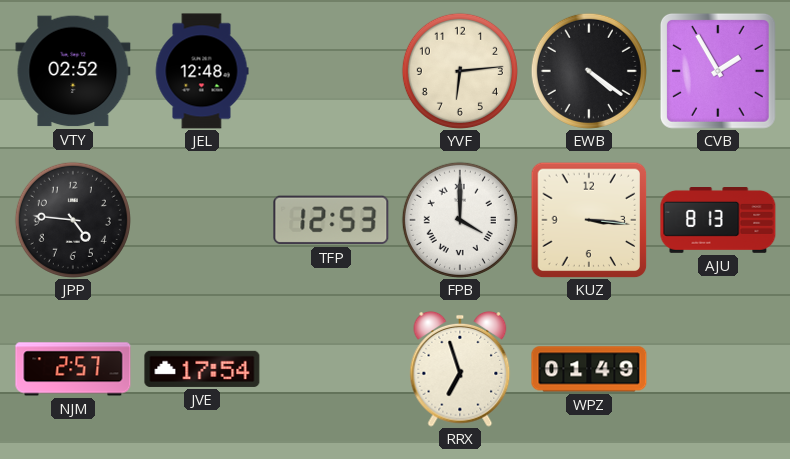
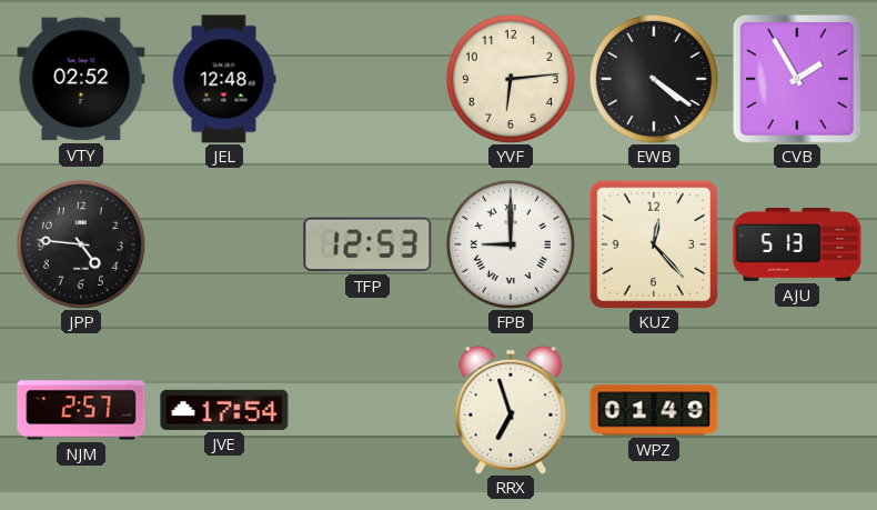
FPB: 4:00 -> 9:00
KUZ: 3:16 -> 12:23
AJU: 8:13 -> 5:13
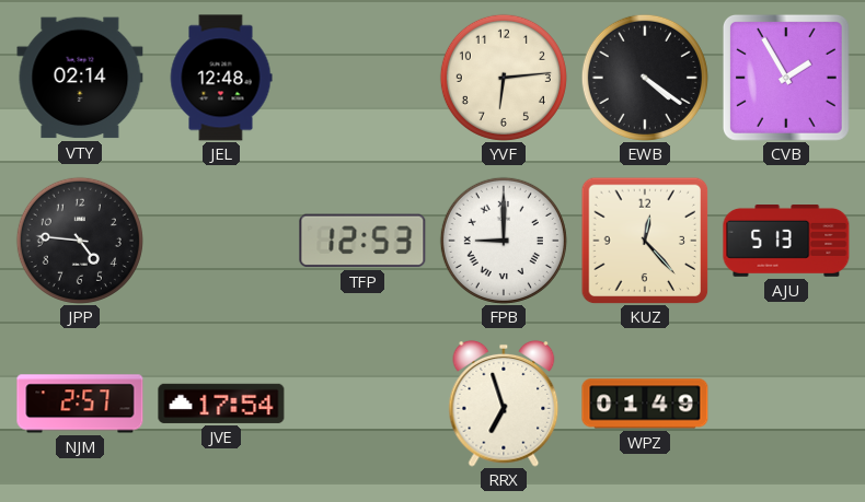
VTY: 02:52 -> 02:14
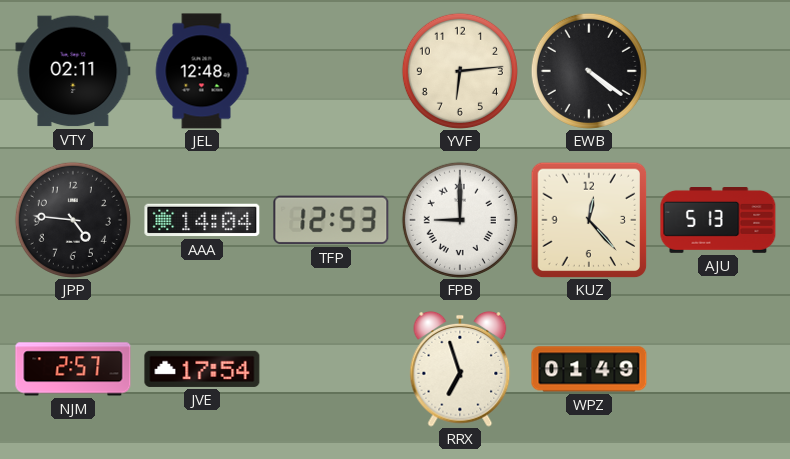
VTY: 02:14 -> 02:11
CVB: 1:55 -> none
AAA: none -> 14:04
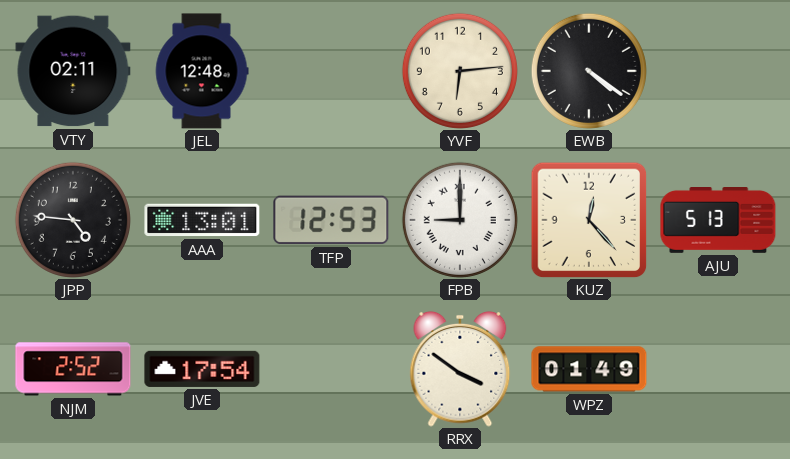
AAA: 14:04 -> 13:01
NJM: 2:57 -> 2:52
RRX: 6:57 -> 3:51
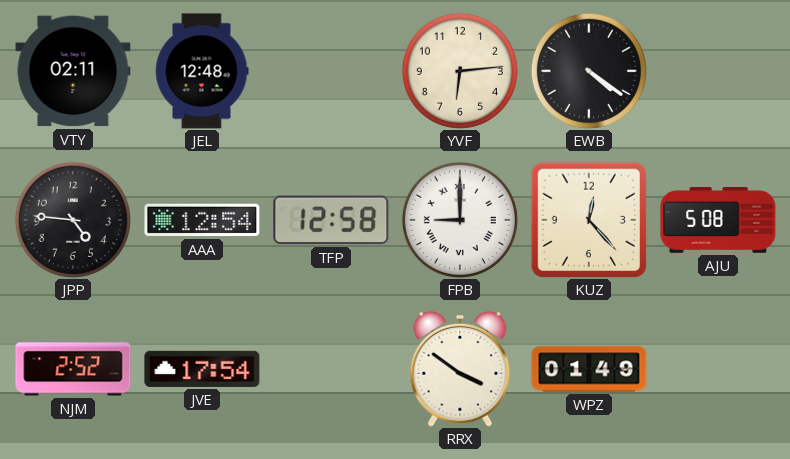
AAA: 13:01 -> 12:54
TFP: 12:53 -> 12:58
AJU: 5:13 -> 5:08
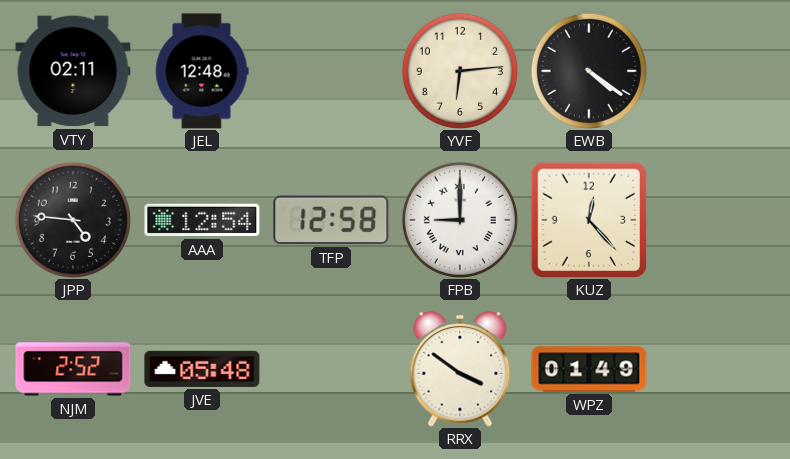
AJU: 5:08 -> none
JVE: 17:54 -> 05:48
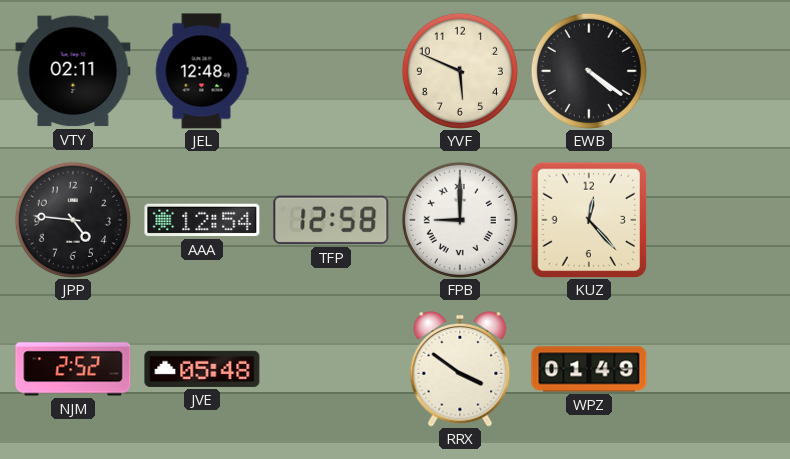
YVF: 6:14 -> 5:49
